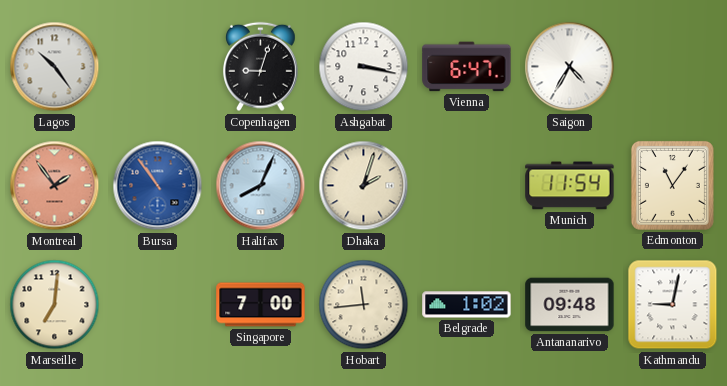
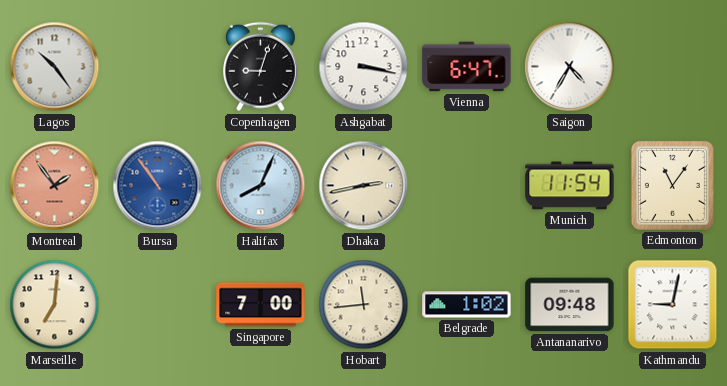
Dhaka: 2:03 -> 2:43
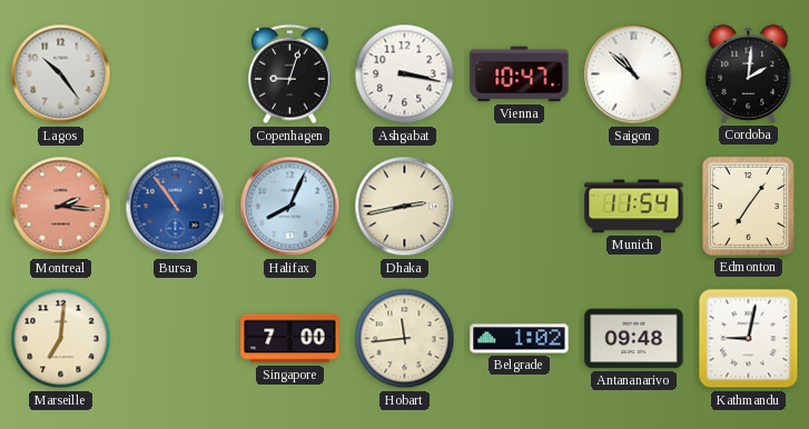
Vienna: 6:47 -> 10:47
Saigon: 4:35 -> 10:52
Cordoba: none -> 2:01
Montreal: 1:54 -> 2:16
Edmonton: 11:06 -> 7:06
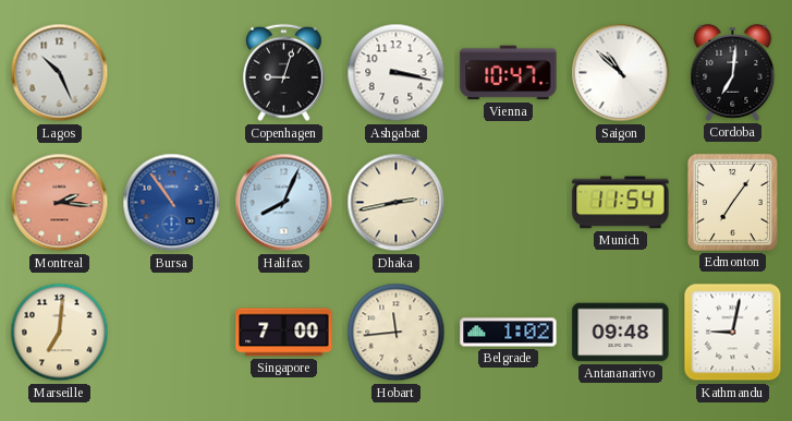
Lagos: 10:24 -> 10:26
Cordoba: 2:01 -> 7:01
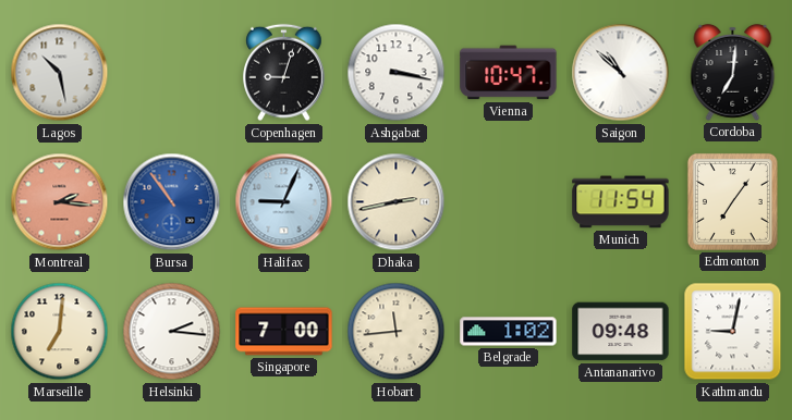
Lagos: 10:26 -> 10:28
Halifax: 8:04 -> 9:04
Helsinki: none -> 2:16
